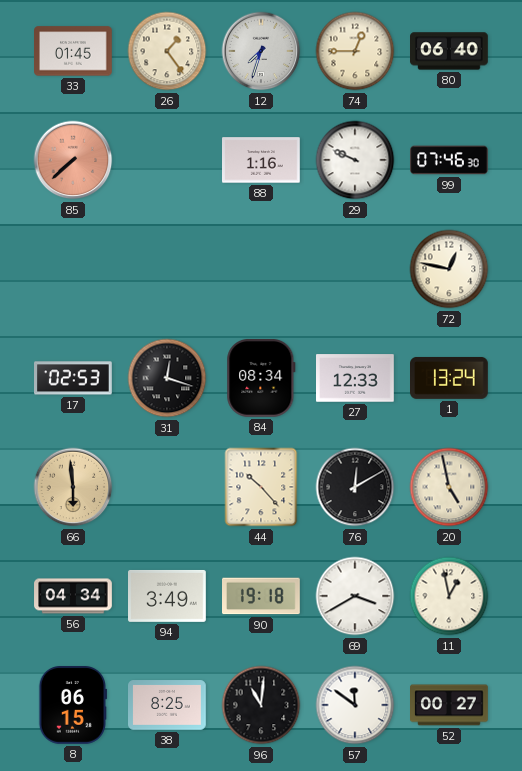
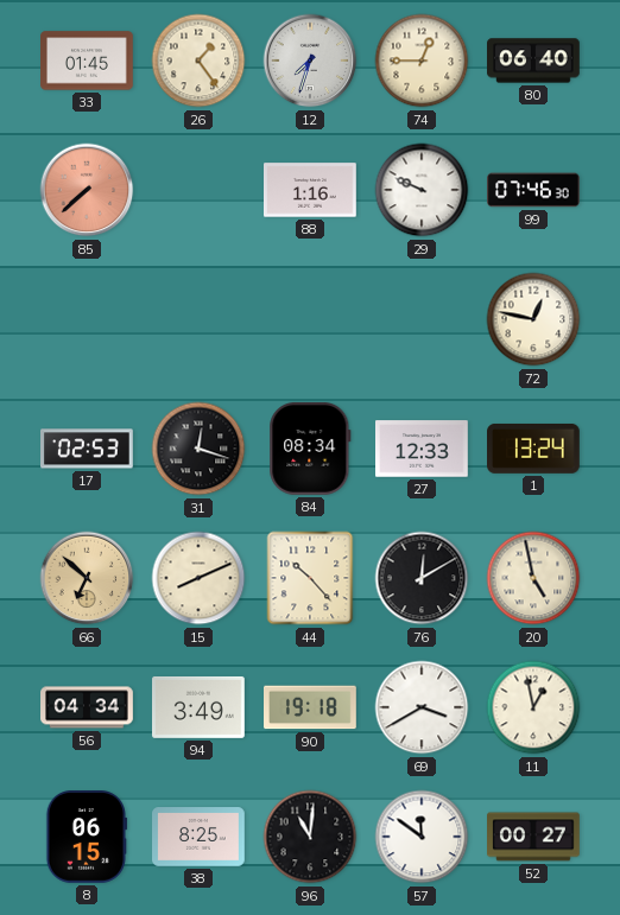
66: 5:59 -> 6:52
15: none -> 8:11
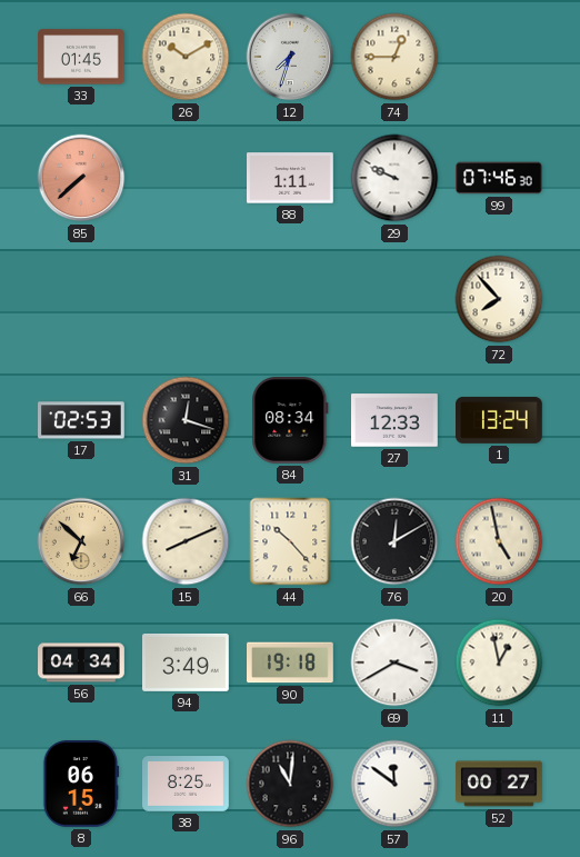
26: 1:24 -> 10:10
80: 06:40 -> none
88: 1:16 -> 1:11
72: 12:47 -> 7:53
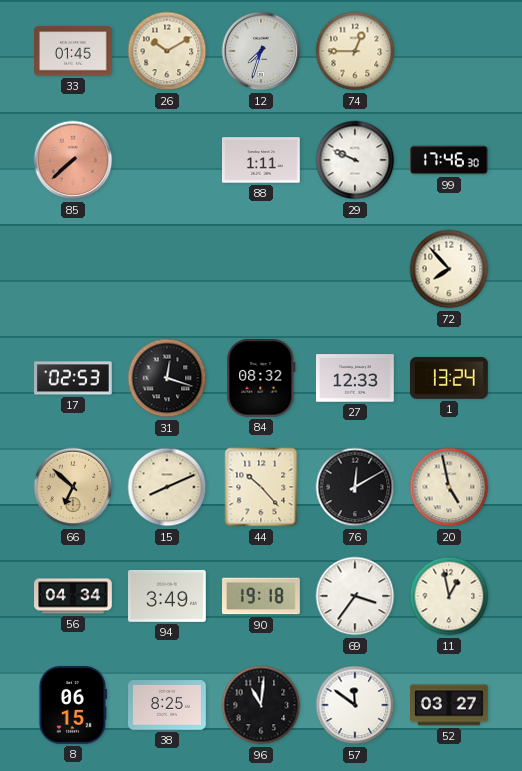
99: 07:46 -> 17:46
84: 08:34 -> 08:32
69: 3:40 -> 3:36
52: 00:27 -> 03:27
